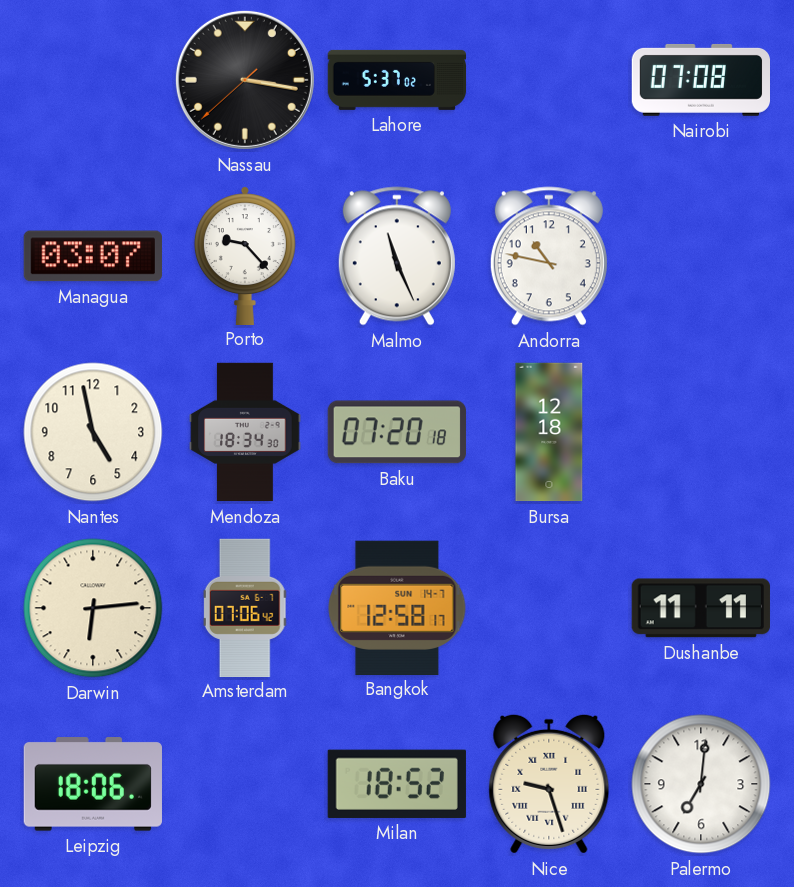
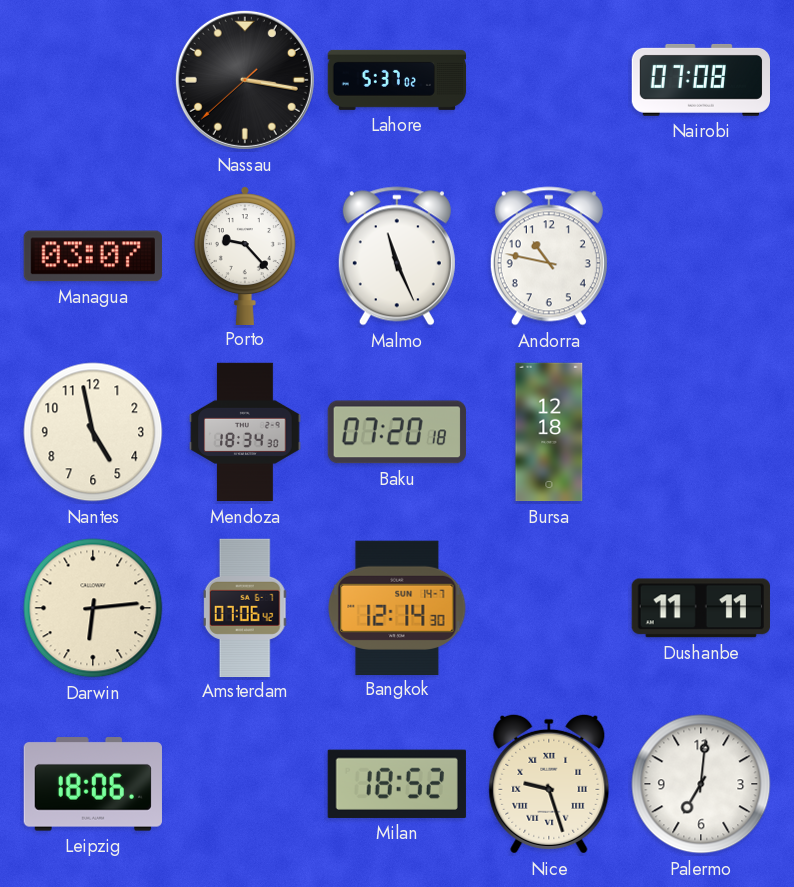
Bangkok: 12:58 -> 12:14
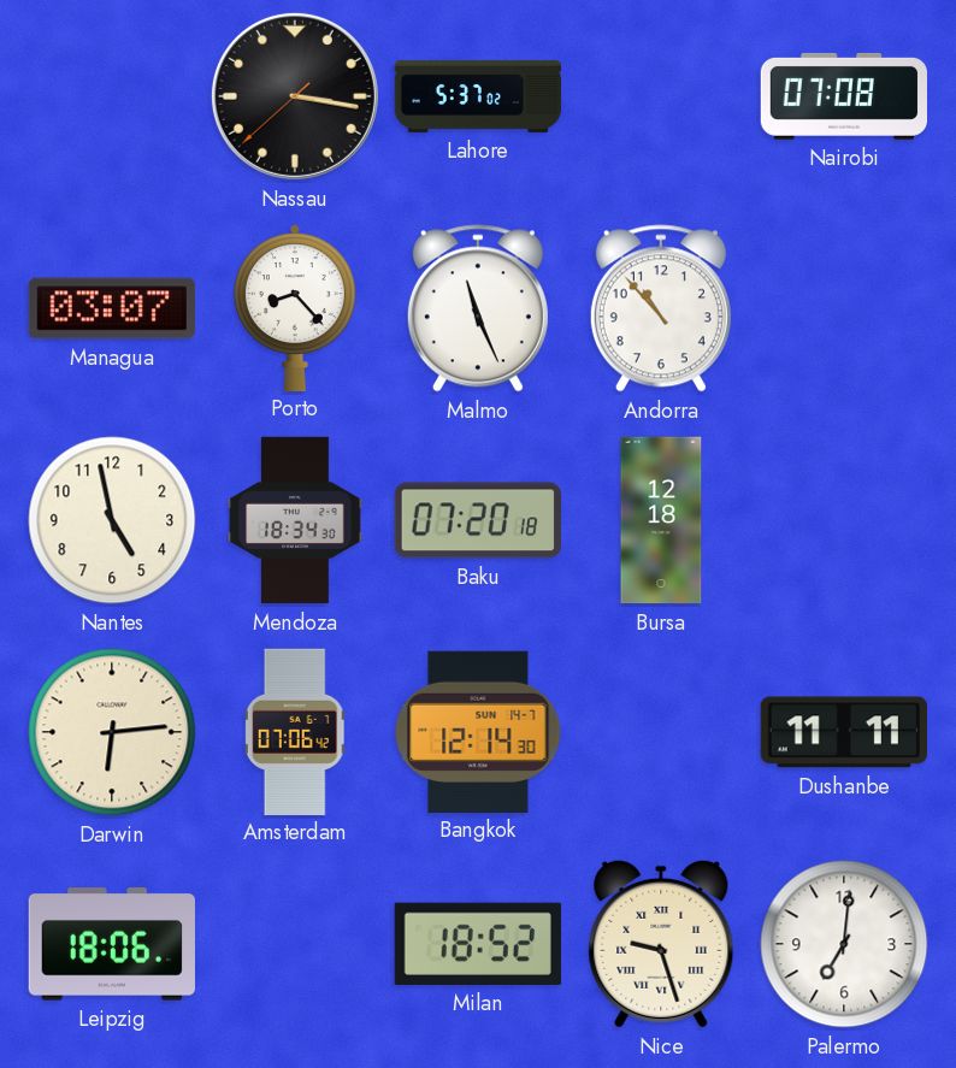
Porto: 9:23 -> 8:23
Andorra: 10:47 -> 10:53
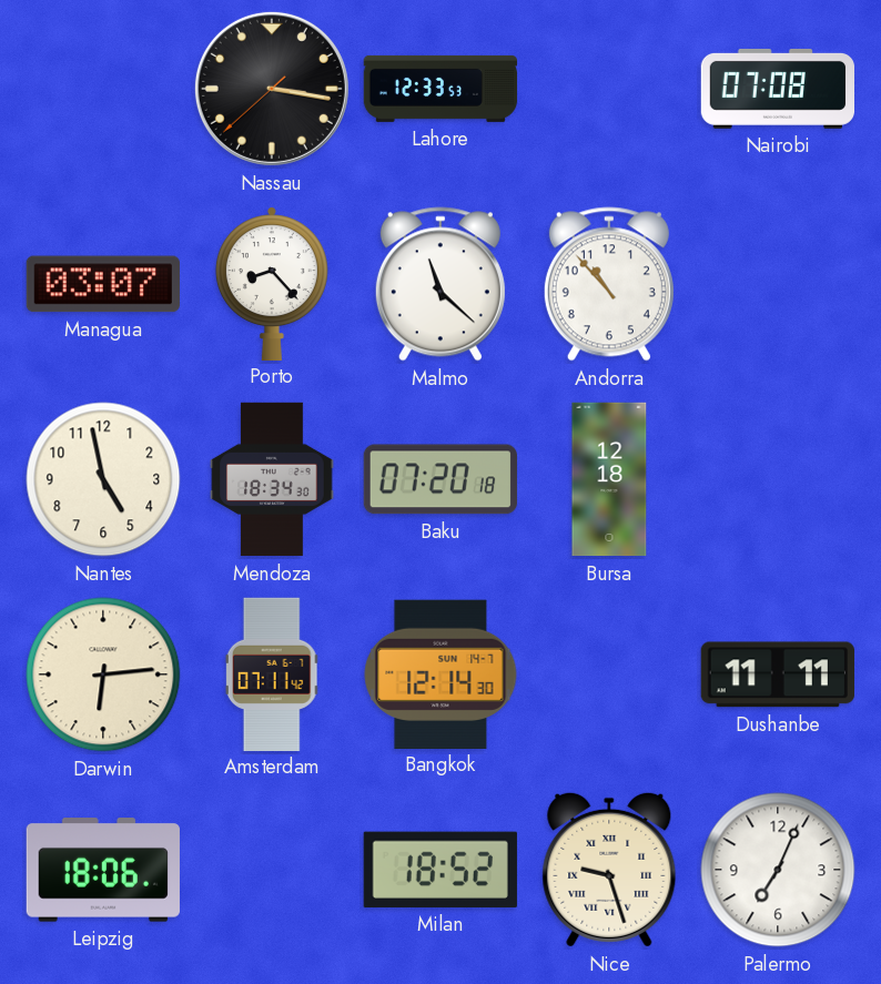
Lahore: 5:37 -> 12:33
Malmo: 11:26 -> 11:22
Amsterdam: 07:06 -> 07:11
Palermo: 7:01 -> 7:04
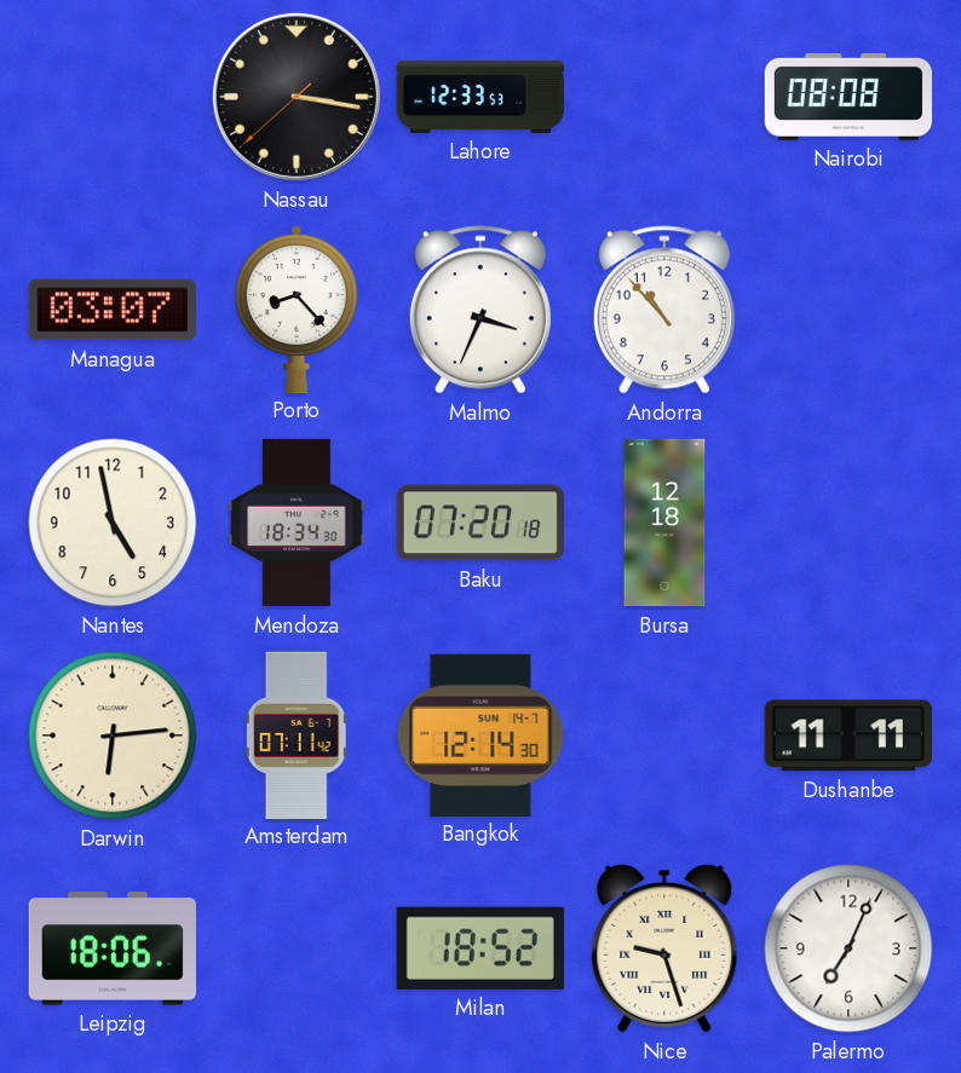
Nairobi: 07:08 -> 08:08
Malmo: 11:22 -> 3:34
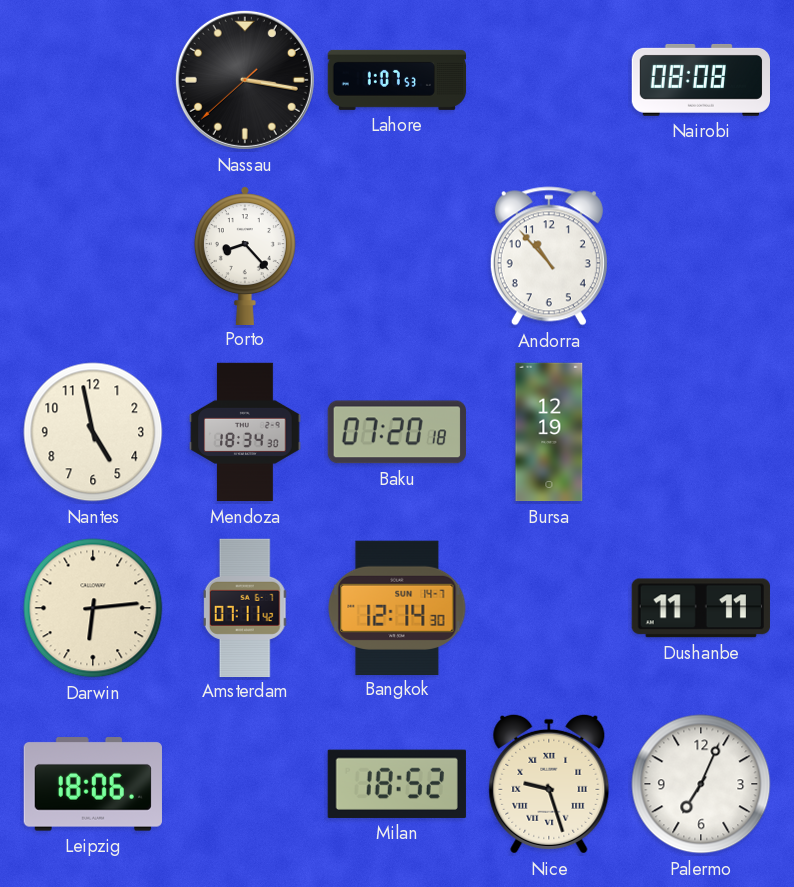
Lahore: 12:33 -> 1:07
Managua: 03:07 -> none
Malmo: 3:34 -> none
Bursa: 12:18 -> 12:19
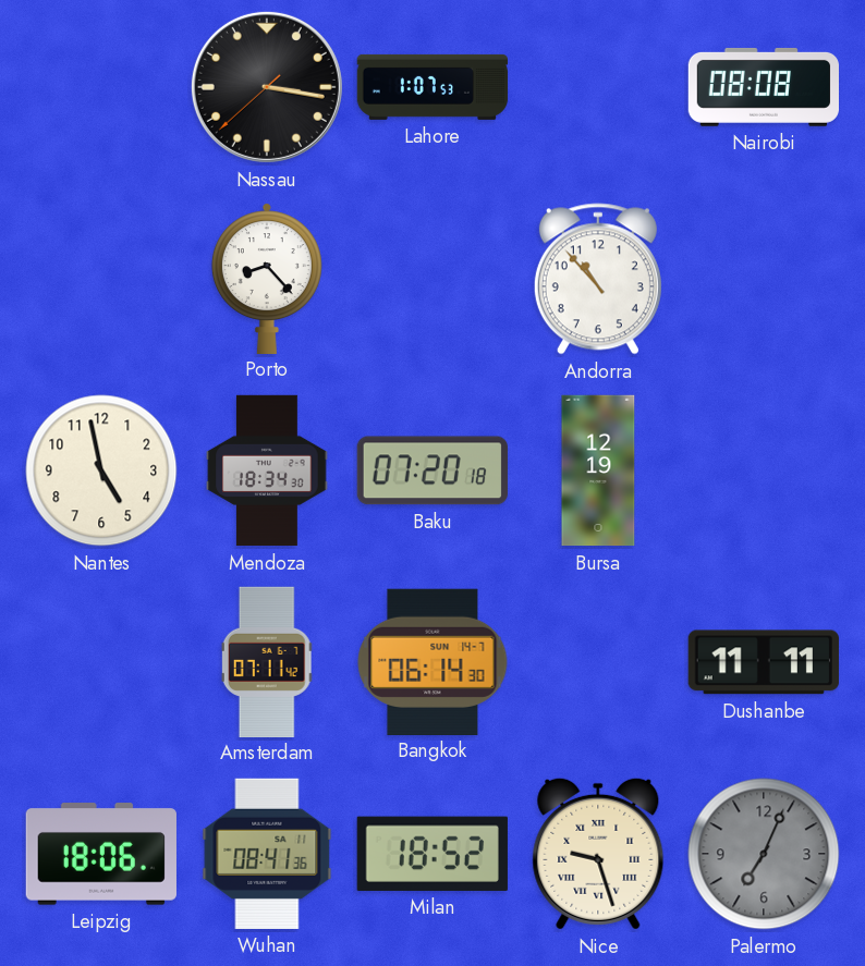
Darwin: 6:14 -> none
Bangkok: 12:14 -> 06:14
Wuhan: none -> 08:41
Palermo dial: white -> grey
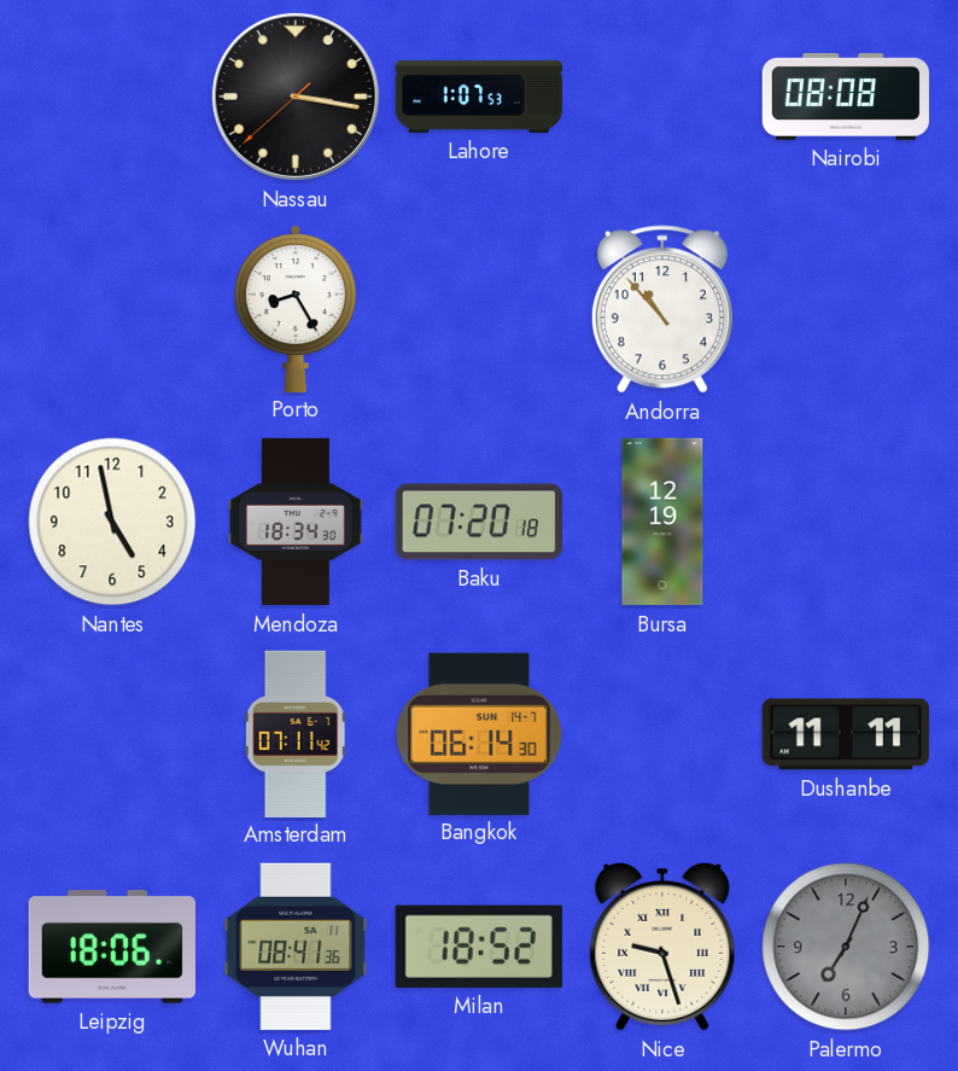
Porto: 8:23 -> 8:25
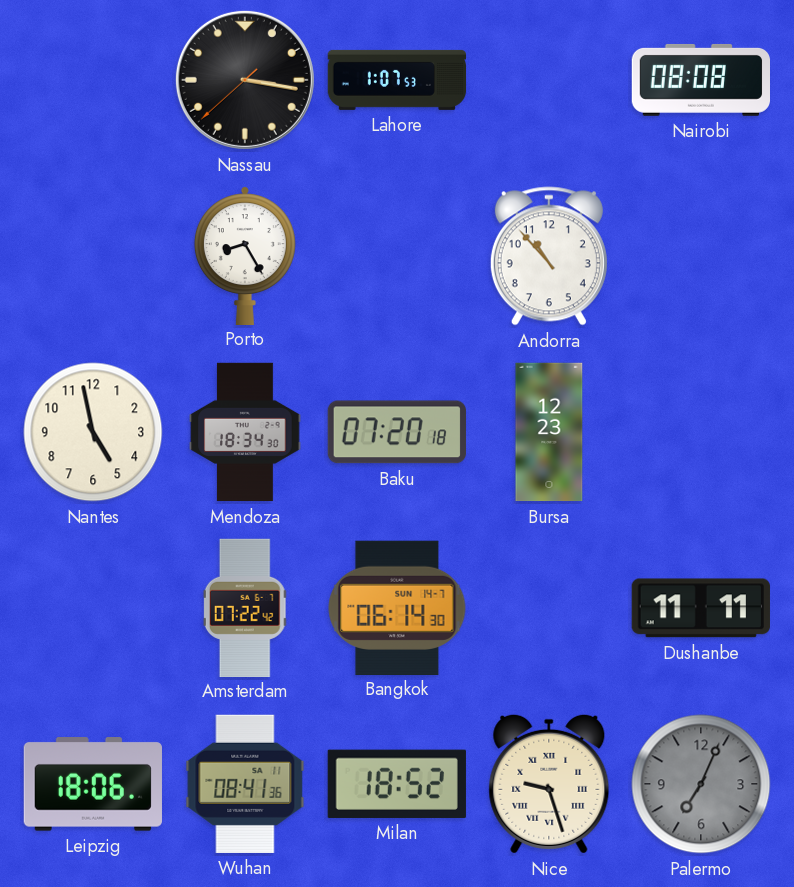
Bursa: 12:19 -> 12:23
Amsterdam: 07:11 -> 07:22
